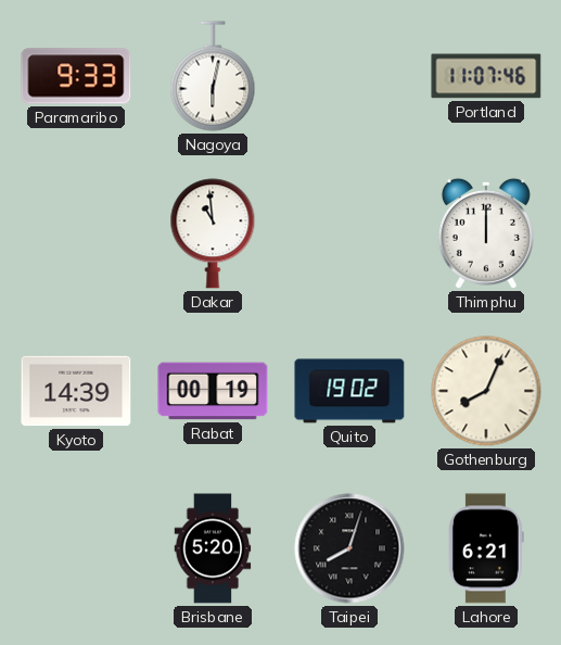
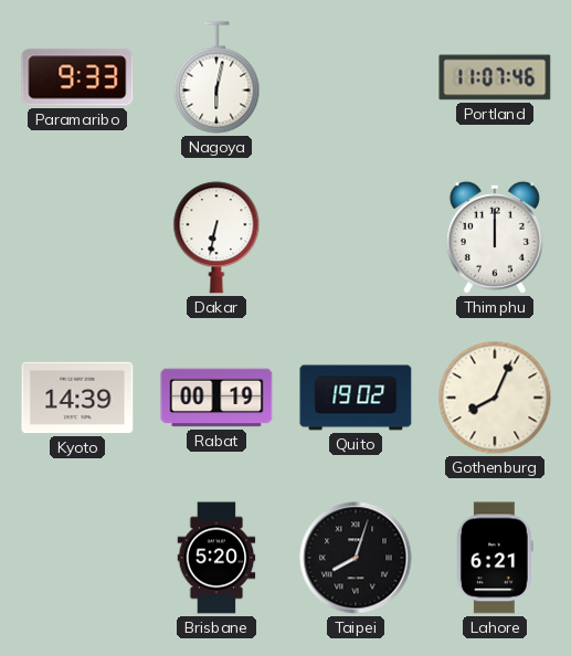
Dakar: 10:59 -> 6:32
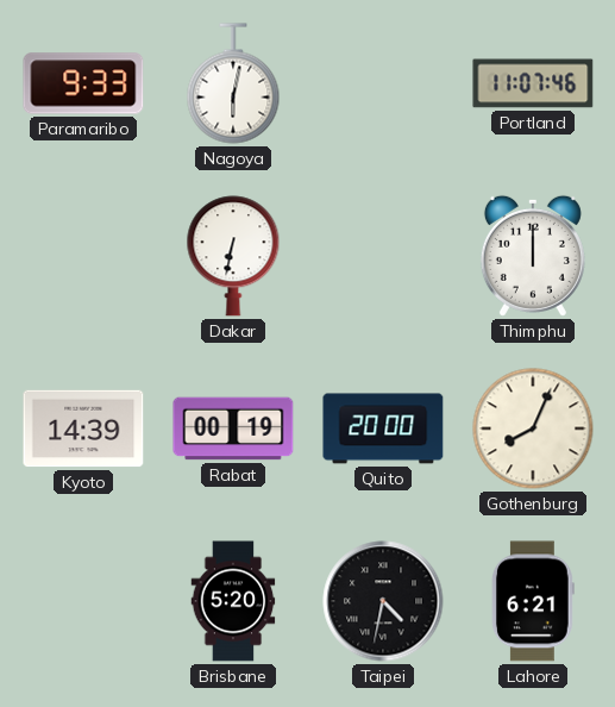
Quito: 19:02 -> 20:00
Taipei: 8:03 -> 4:32
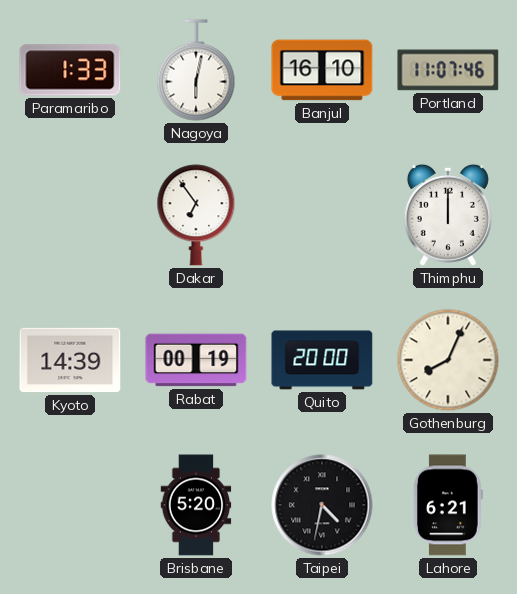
Paramaribo: 9:33 -> 1:33
Banjul: none -> 16:10
Dakar: 6:32 -> 6:54
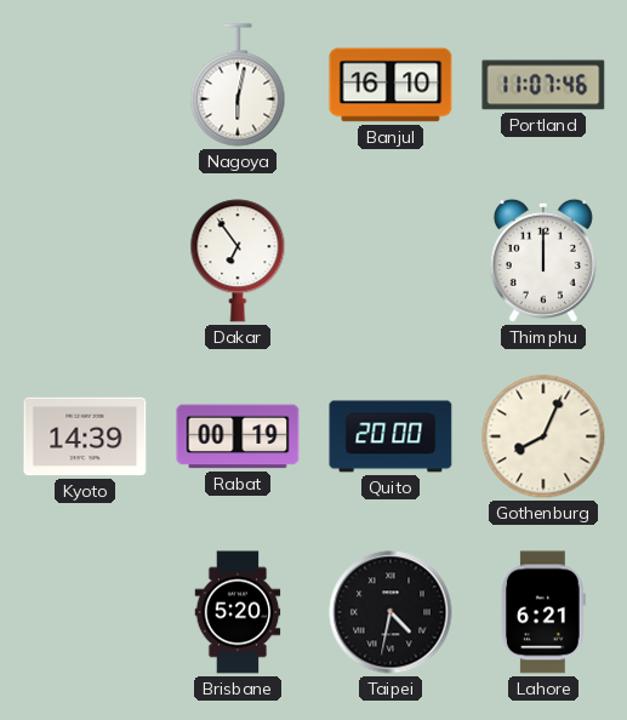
Paramaribo: 1:33 -> none
